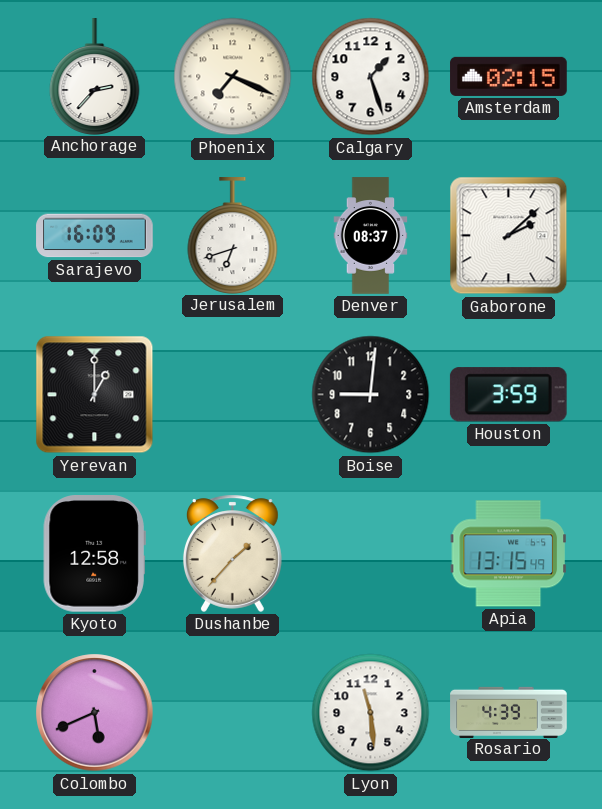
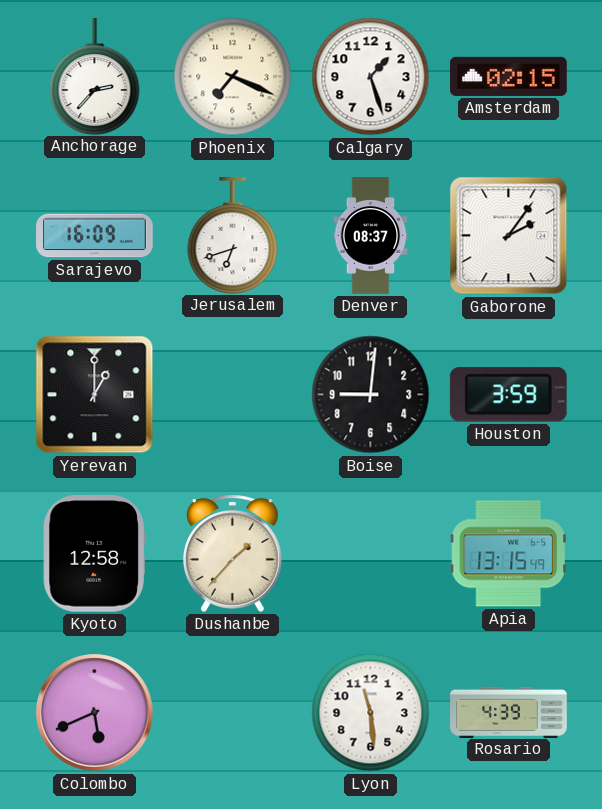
Gaborone: 2:08 -> 2:06
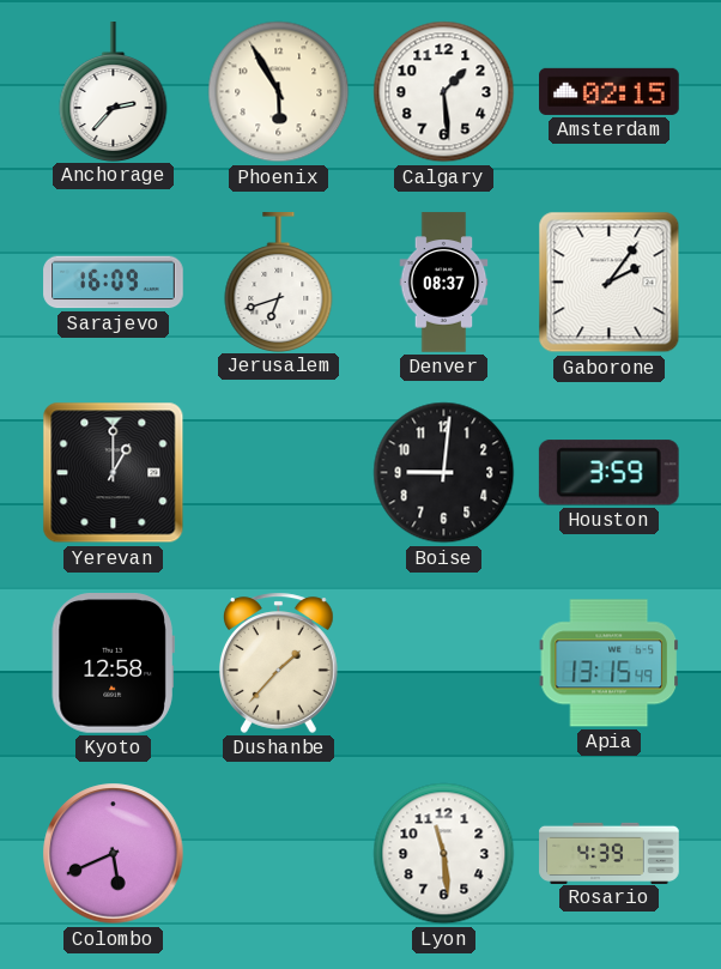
Phoenix: 7:19 -> 5:55
Calgary: 1:27 -> 1:29
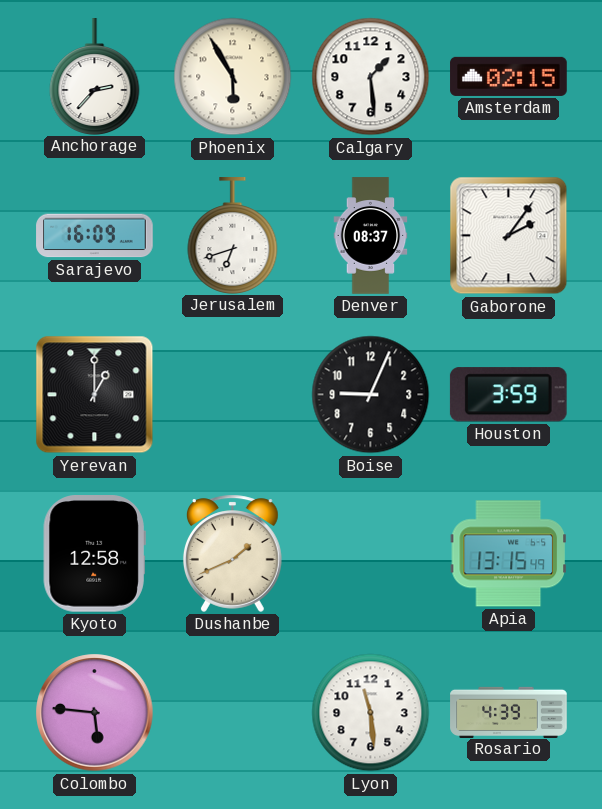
Boise: 9:01 -> 9:04
Dushanbe: 1:37 -> 1:41
Colombo: 5:41 -> 5:46
